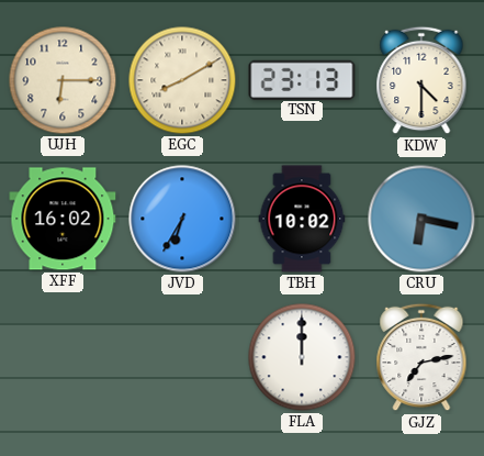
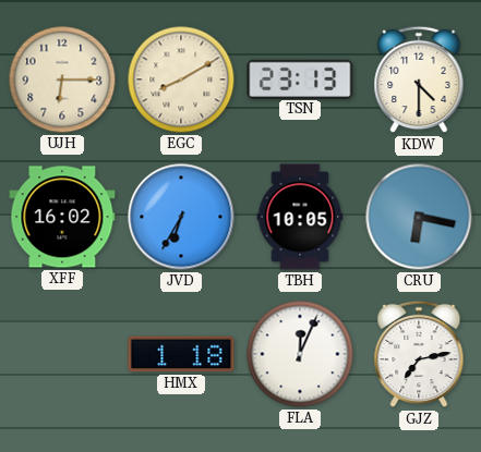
TBH: 10:02 -> 10:05
HMX: none -> 1:18
FLA: 12:00 -> 12:04
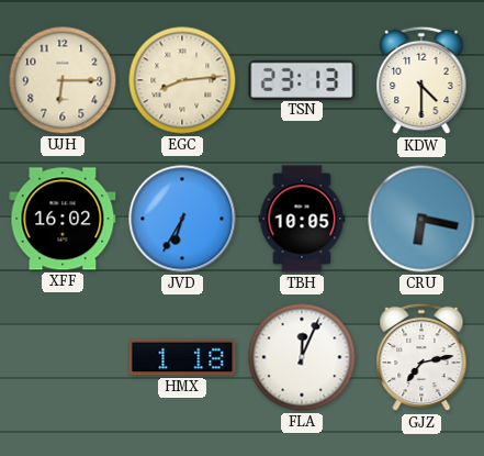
EGC: 8:10 -> 8:14
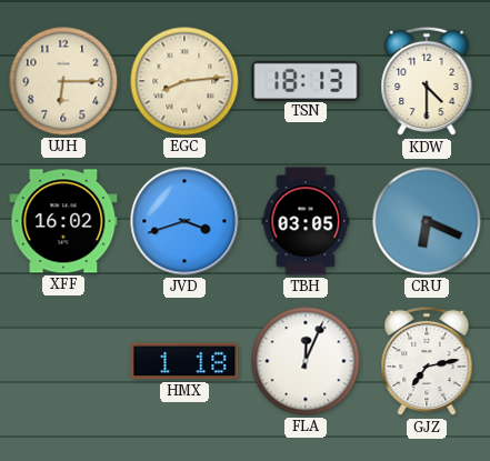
TSN: 23:13 -> 18:13
JVD: 6:35 -> 3:42
TBH: 10:05 -> 03:05
CRU: 6:17 -> 6:19
